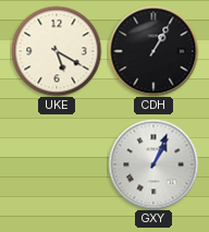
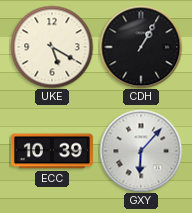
ECC: none -> 10:39
GXY: 1:04 -> 6:07
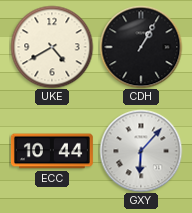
UKE: 5:20 -> 4:40
ECC: 10:39 -> 10:44
